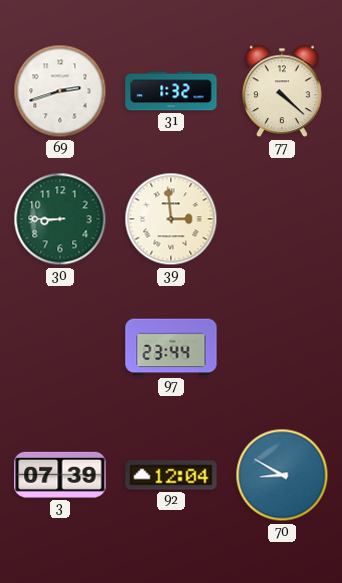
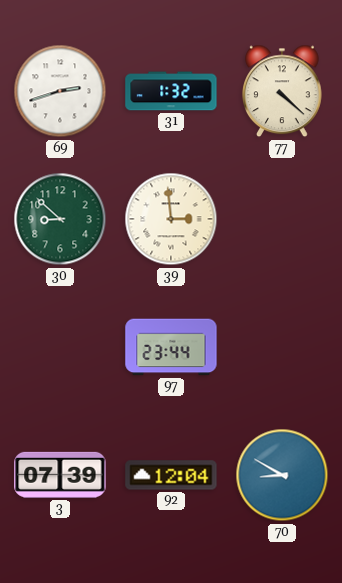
30: 8:45 -> 8:52
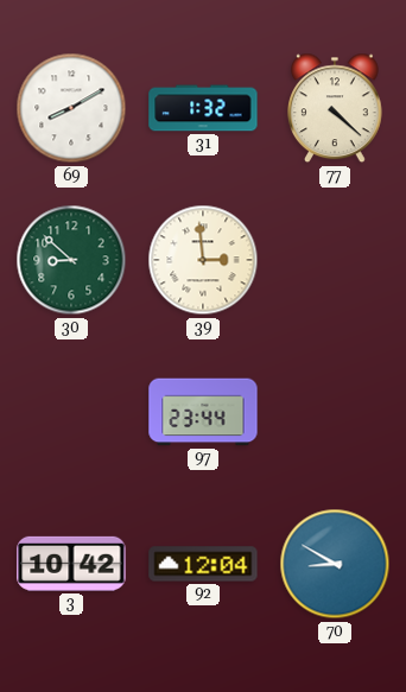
69: 2:42 -> 8:10
3: 07:39 -> 10:42
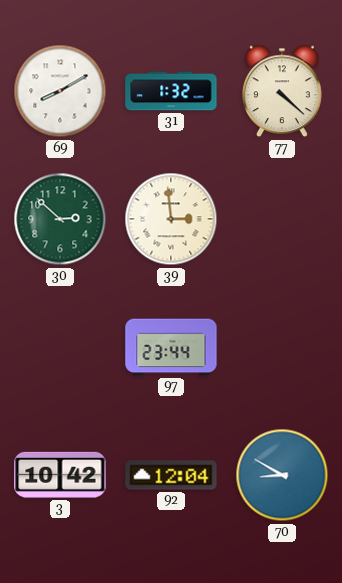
30: 8:52 -> 2:52
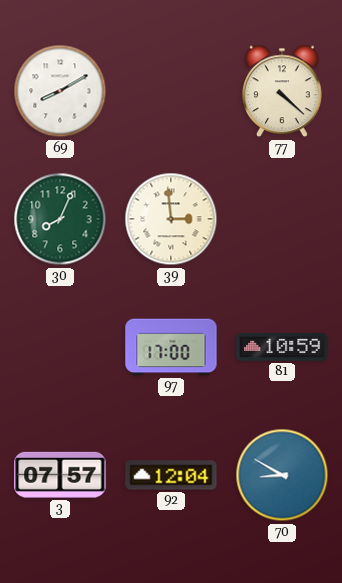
31: 1:32 -> none
30: 2:52 -> 8:04
97: 23:44 -> 17:00
81: none -> 10:59
3: 10:42 -> 07:57
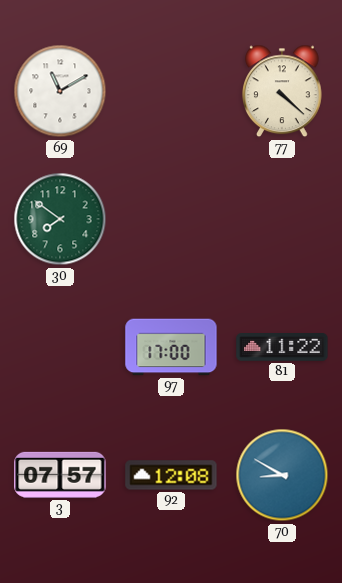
69: 8:10 -> 11:10
30: 8:04 -> 7:51
39: 2:59 -> none
81: 10:59 -> 11:22
92: 12:04 -> 12:08
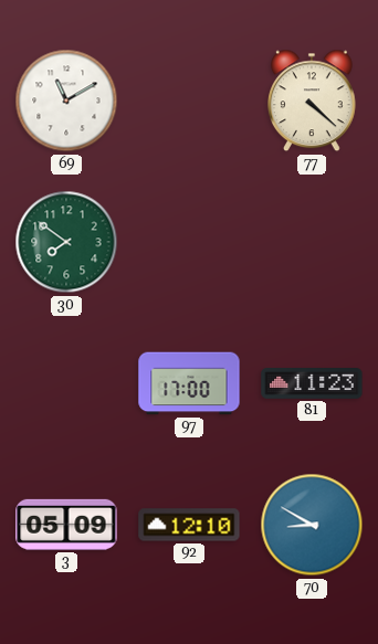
81: 11:22 -> 11:23
3: 07:57 -> 05:09
92: 12:08 -> 12:10
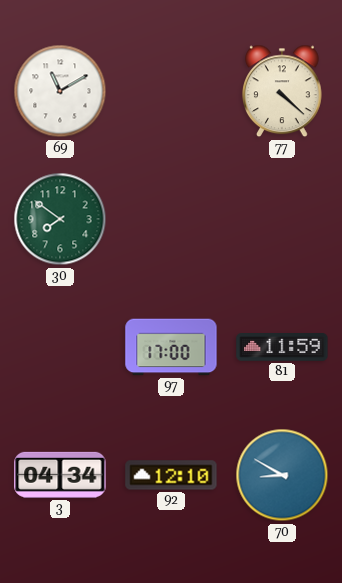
81: 11:23 -> 11:59
3: 05:09 -> 04:34
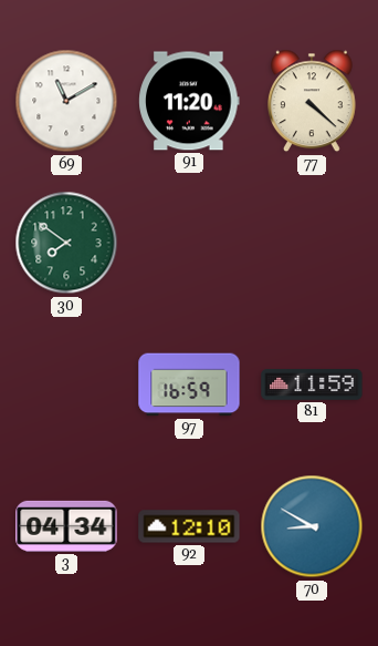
91: none -> 11:20
97: 17:00 -> 16:59
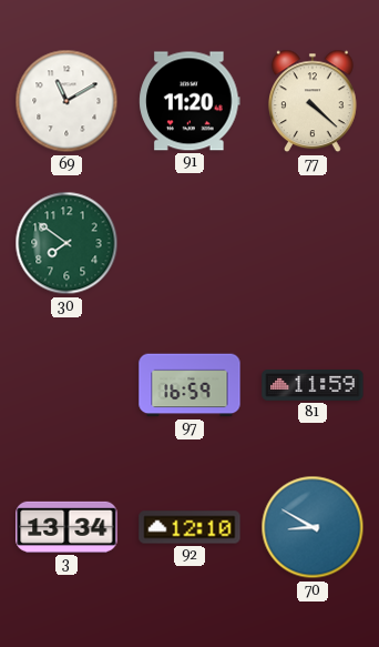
3: 04:34 -> 13:34
